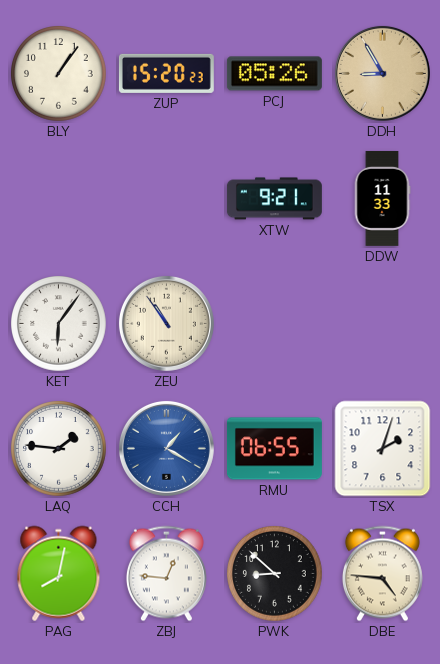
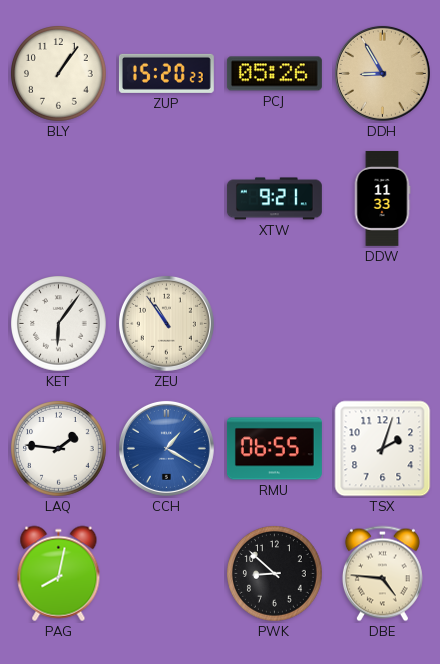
ZBJ: 12:46 -> none
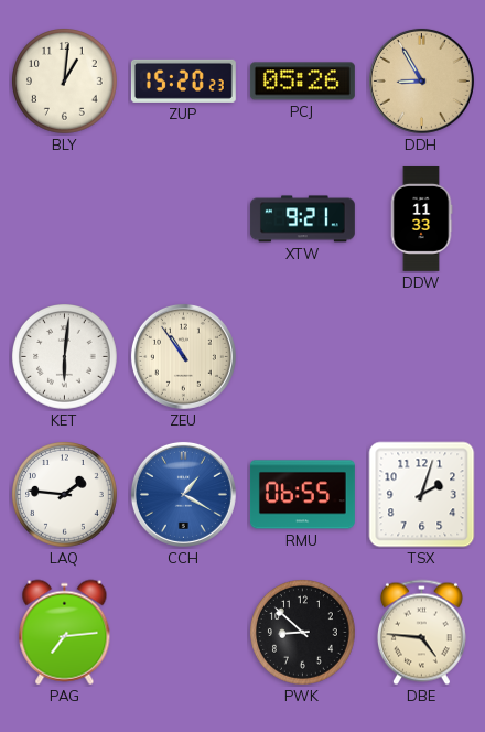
BLY: 1:06 -> 1:01
KET: 6:06 -> 6:01
PAG: 8:02 -> 7:14
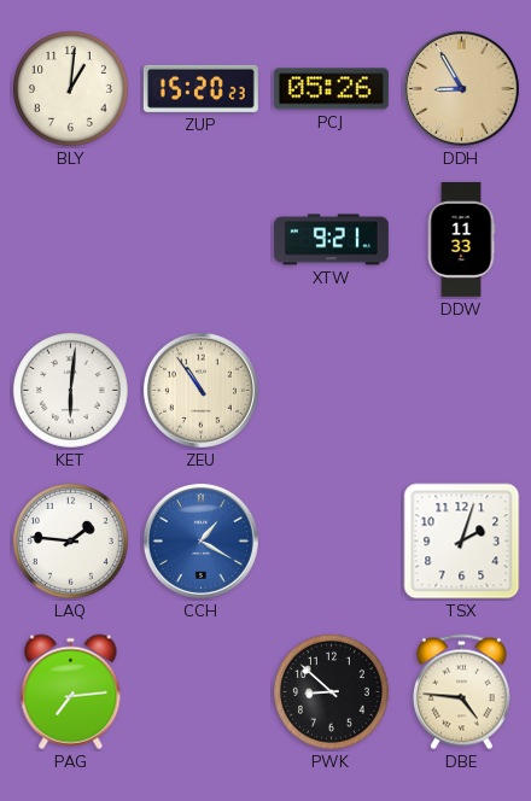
RMU: 06:55 -> none
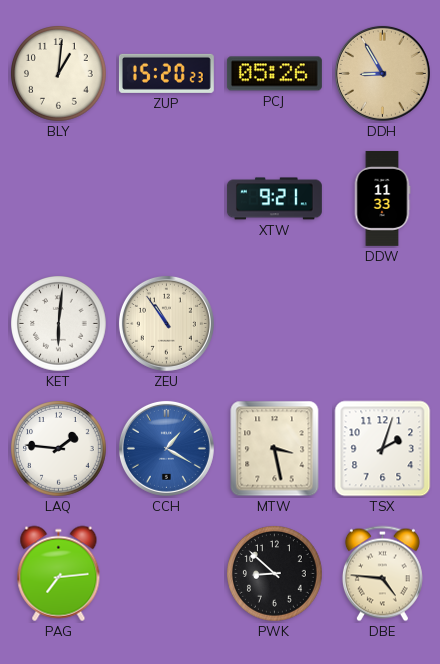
MTW: none -> 3:28
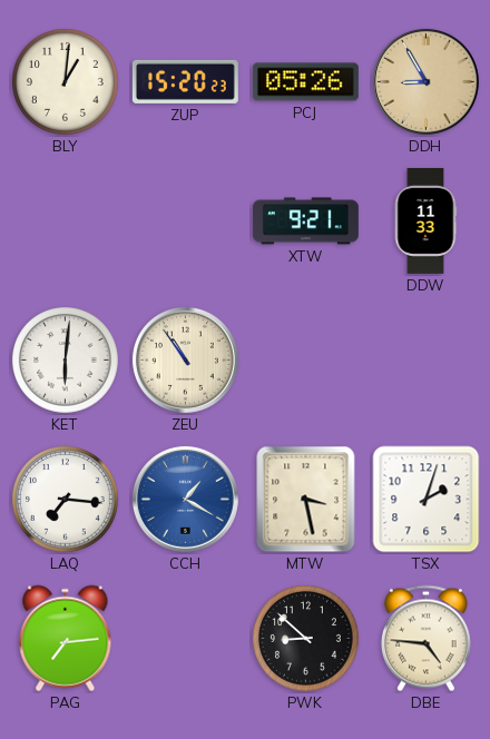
LAQ: 1:46 -> 7:16
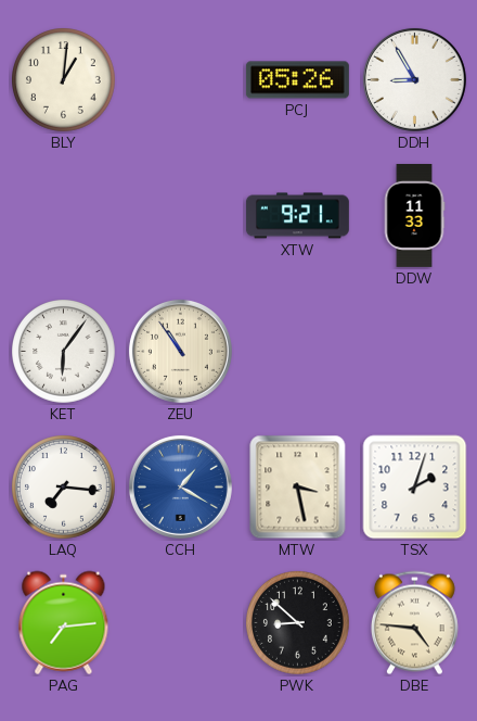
ZUP: 15:20 -> none
DDH dial: champagne -> white
KET: 6:01 -> 6:06
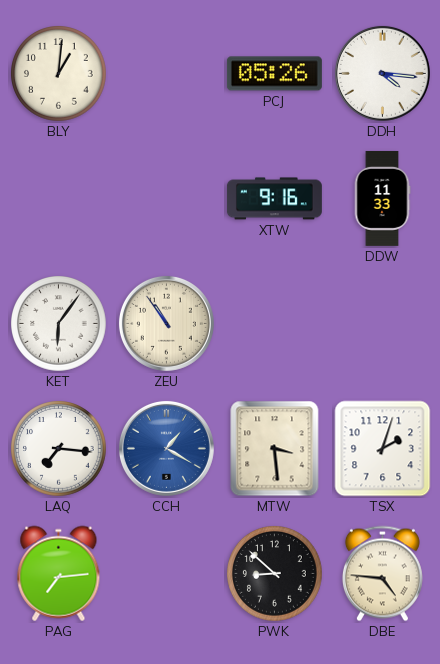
DDH: 8:55 -> 4:16
XTW: 9:21 -> 9:16
MTW: 3:28 -> 3:29
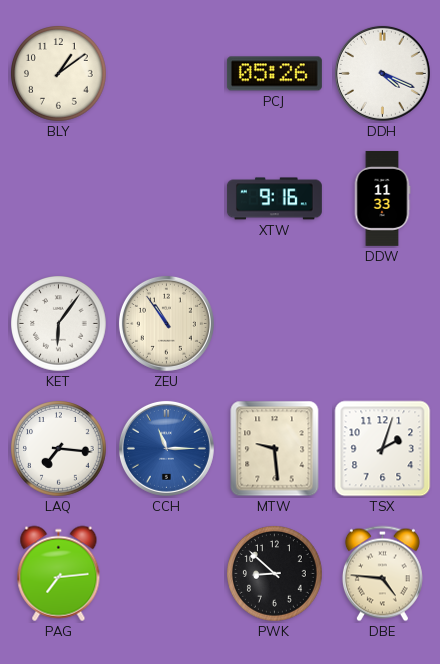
BLY: 1:01 -> 1:09
DDH: 4:16 -> 4:19
CCH: 1:20 -> 11:15
MTW: 3:29 -> 9:29
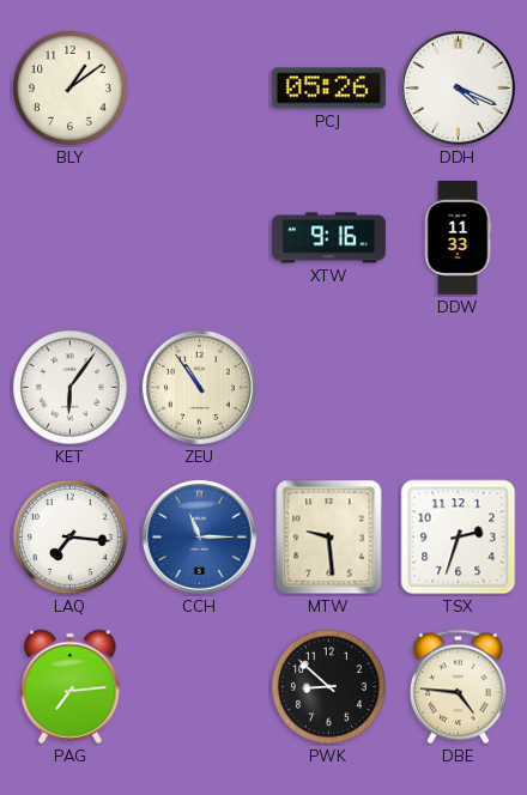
TSX: 2:03 -> 2:33
